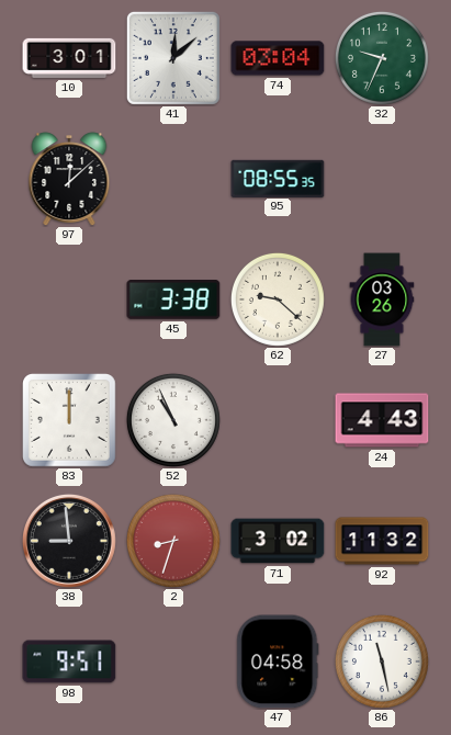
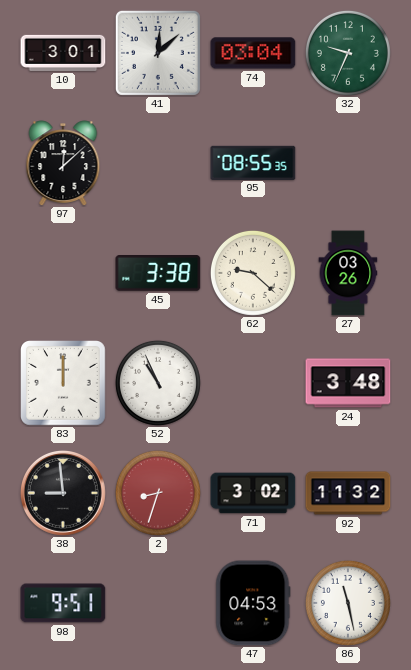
24: 4:43 -> 3:48
47: 04:58 -> 04:53
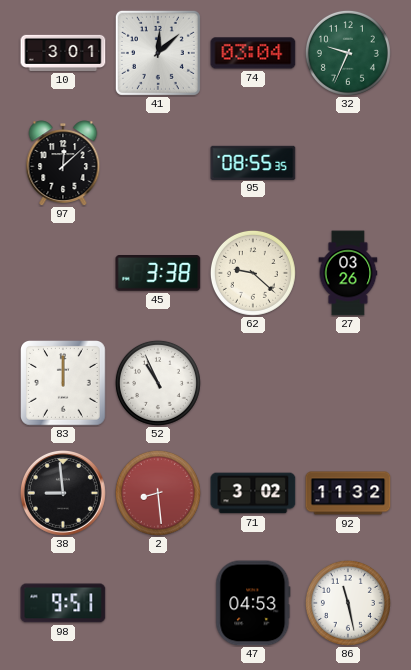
24: 3:48 -> none
2: 8:33 -> 8:29
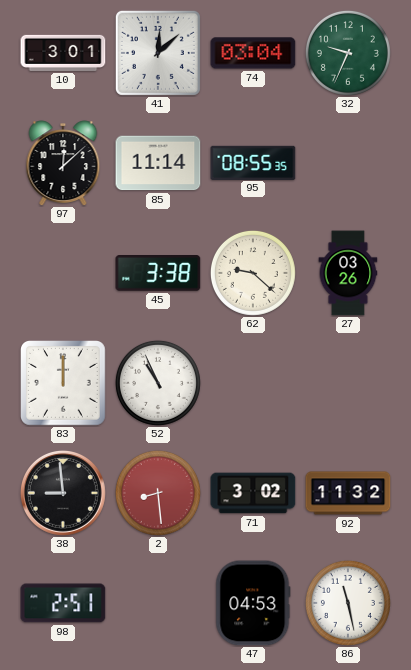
85: none -> 11:14
98: 9:51 -> 2:51
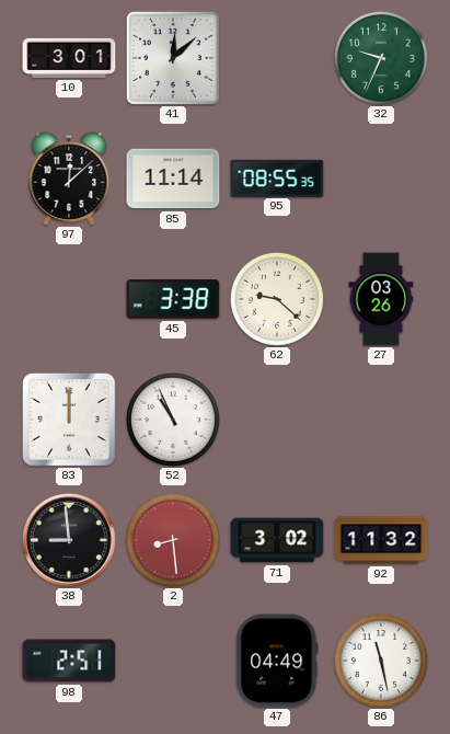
74: 03:04 -> none
47: 04:53 -> 04:49
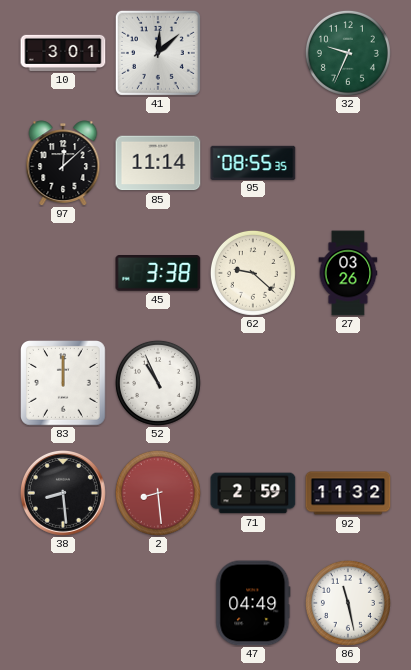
38: 8:59 -> 8:29
71: 3:02 -> 2:59
98: 2:51 -> none
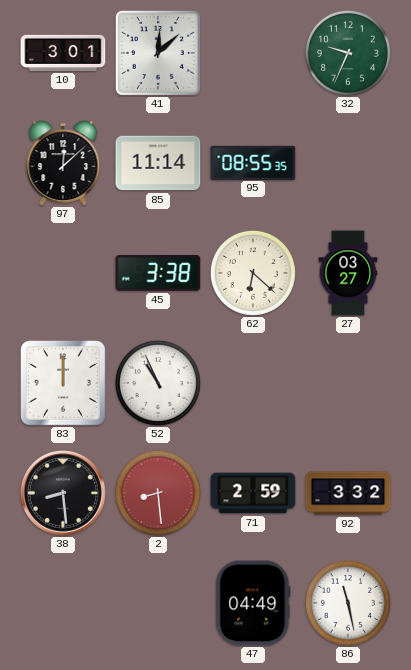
62: 9:22 -> 6:22
27: 03:26 -> 03:27
92: 11:32 -> 3:32
